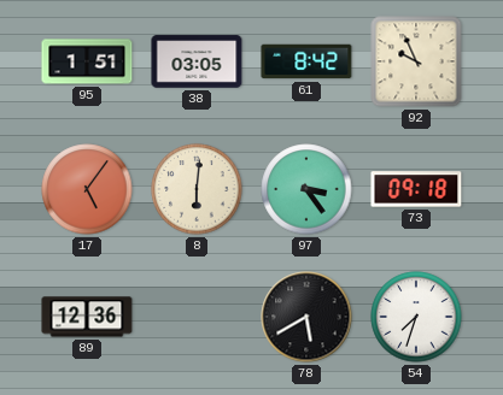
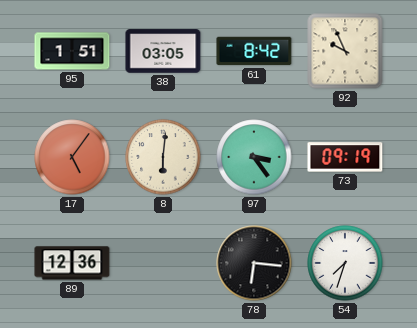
73: 09:18 -> 09:19
78: 5:40 -> 6:16
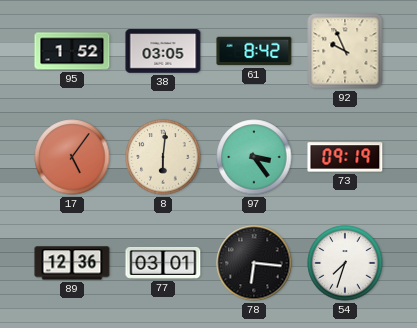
95: 1:51 -> 1:52
77: none -> 03:01
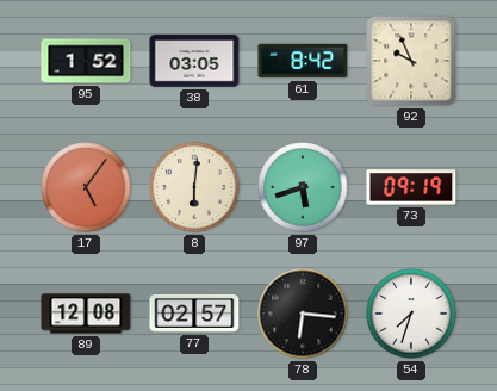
97: 3:24 -> 5:42
89: 12:36 -> 12:08
77: 03:01 -> 02:57
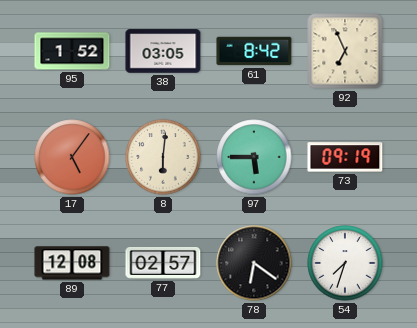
92: 9:56 -> 6:56
97: 5:42 -> 5:45
78: 6:16 -> 6:21
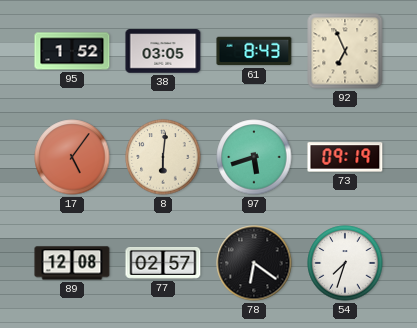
61: 8:42 -> 8:43
97: 5:45 -> 5:42
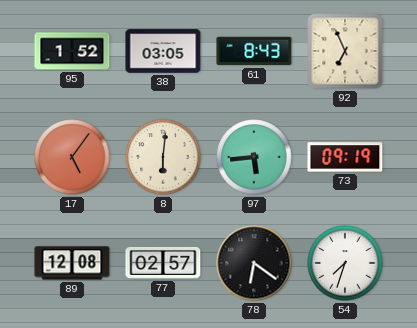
97: 5:42 -> 5:44
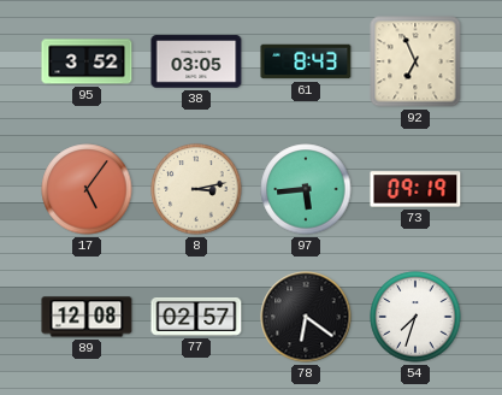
95: 1:52 -> 3:52
8: 6:01 -> 3:13
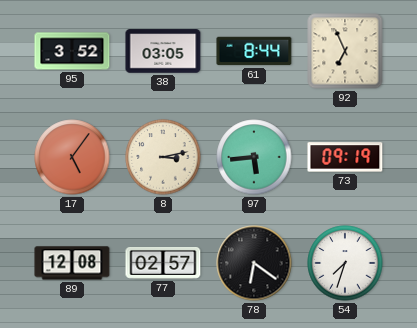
61: 8:43 -> 8:44
